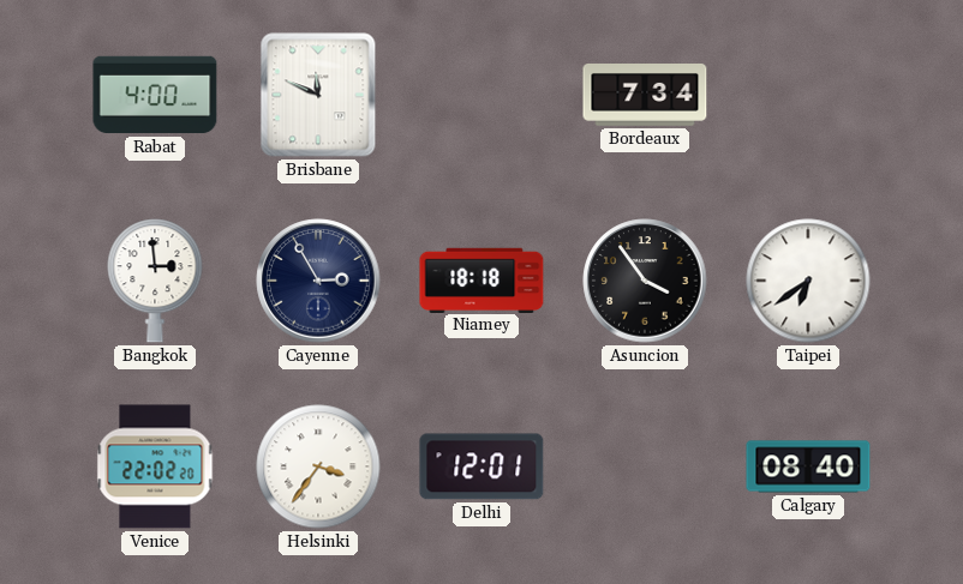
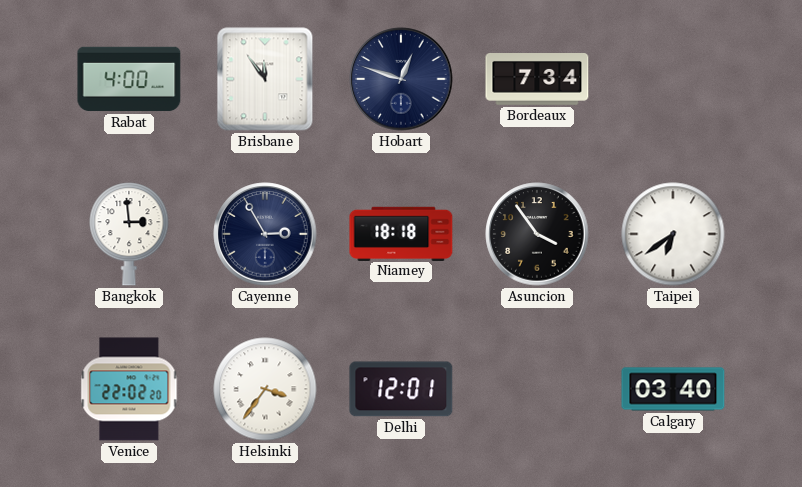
Brisbane: 11:49 -> 11:54
Hobart: none -> 12:48
Calgary: 08:40 -> 03:40
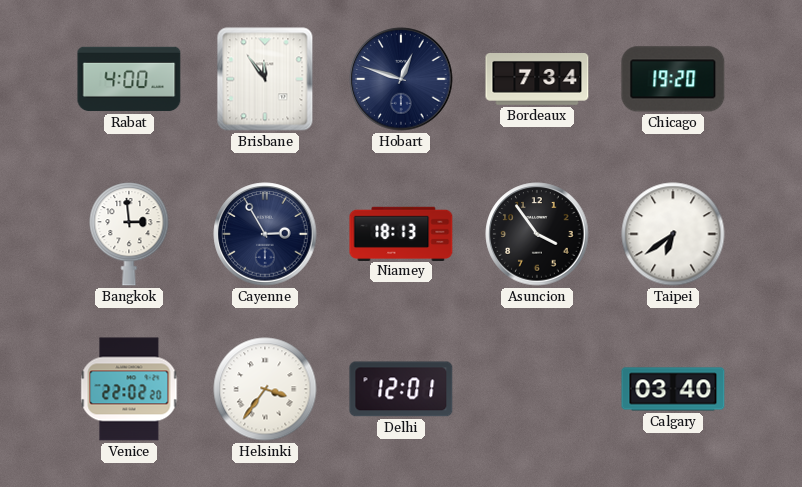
Chicago: none -> 19:20
Niamey: 18:18 -> 18:13
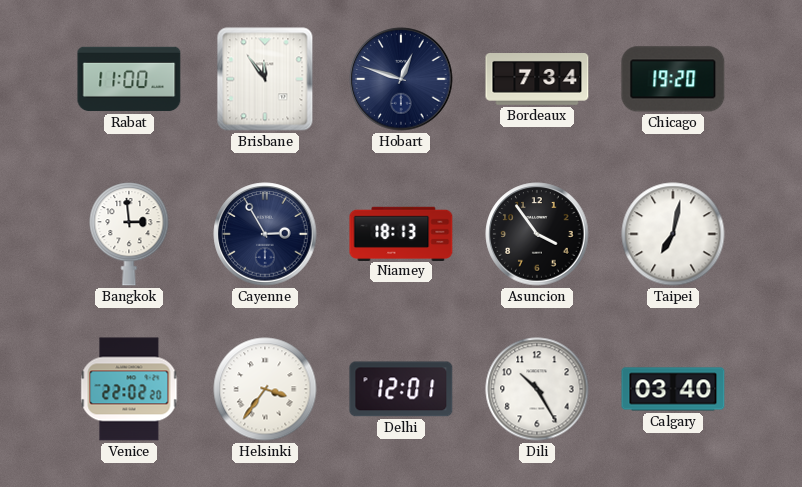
Rabat: 4:00 -> 11:00
Taipei: 6:39 -> 7:02
Dili: none -> 10:25
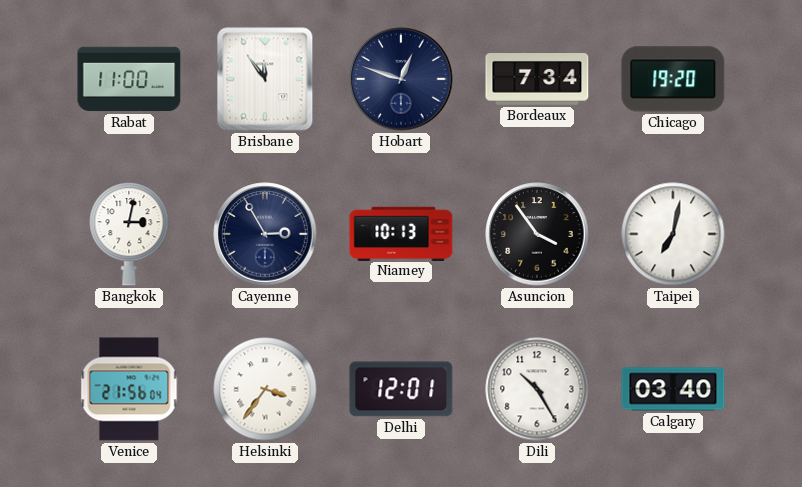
Bangkok: 2:59 -> 3:02
Niamey: 18:13 -> 10:13
Venice: 22:02 -> 21:56
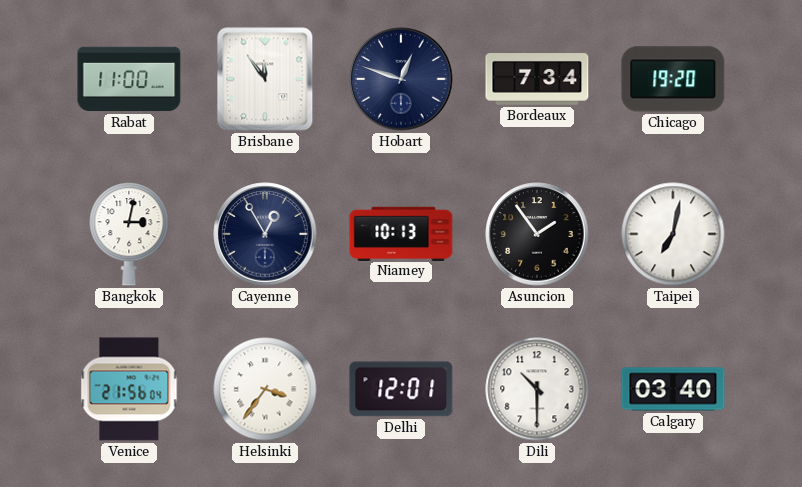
Cayenne: 2:55 -> 12:55
Asuncion: 3:54 -> 1:54
Dili: 10:25 -> 10:30
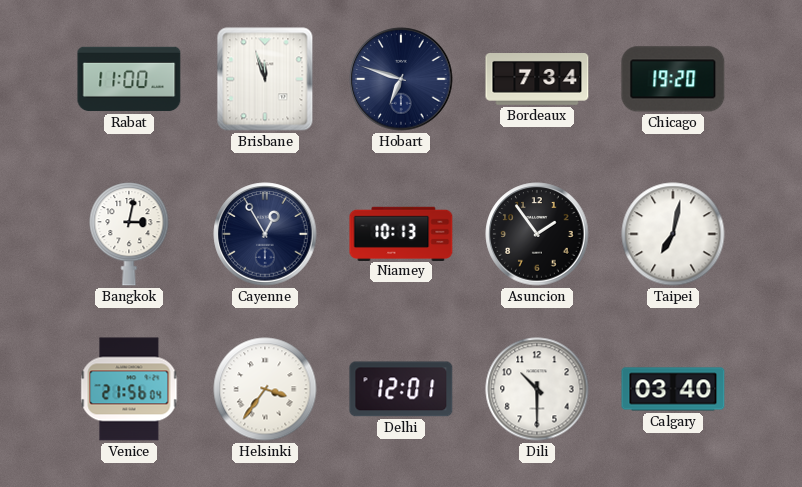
Brisbane: 11:54 -> 11:57
Hobart: 12:48 -> 6:48
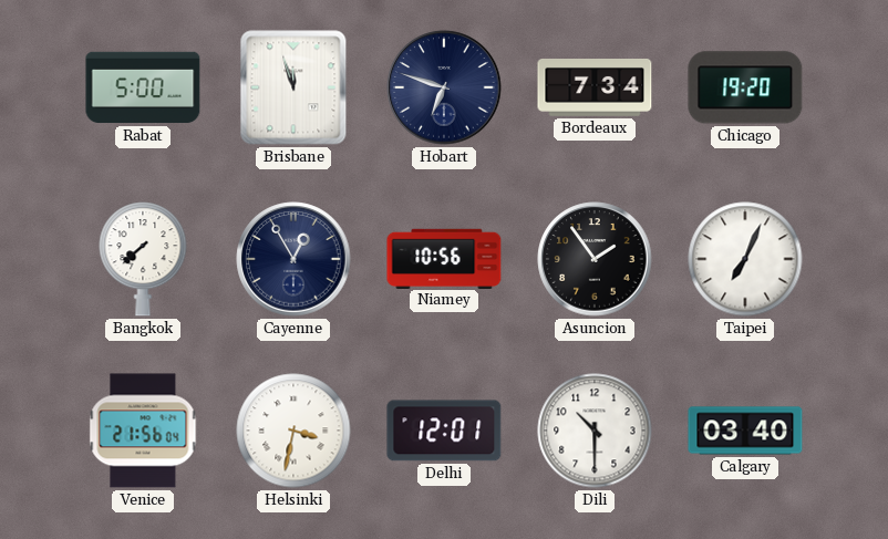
Rabat: 11:00 -> 5:00
Bangkok: 3:02 -> 7:38
Niamey: 10:13 -> 10:56
Taipei: 7:02 -> 7:04
Helsinki: 3:36 -> 3:32
